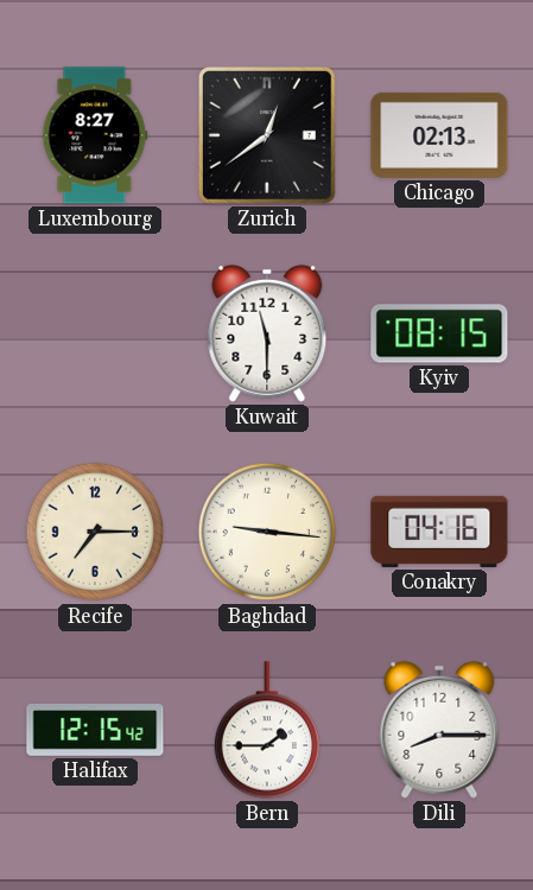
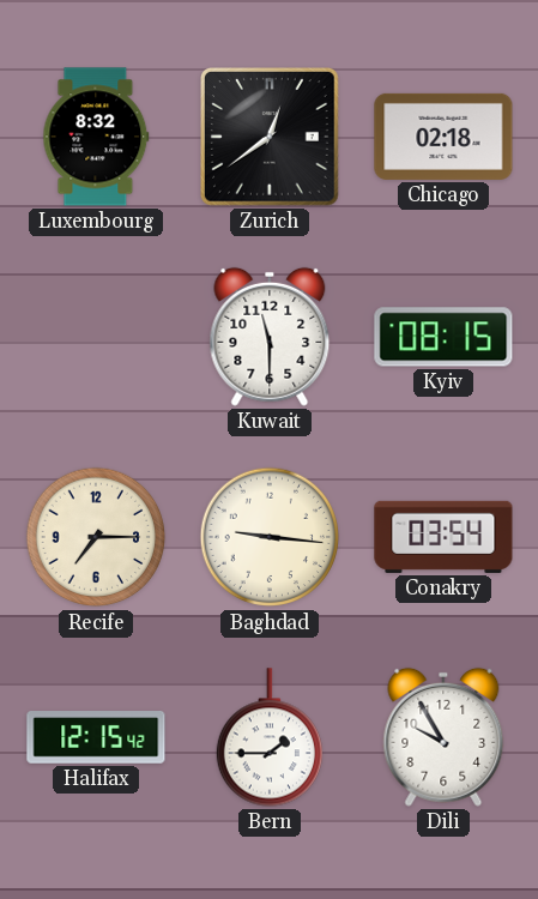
Luxembourg: 8:27 -> 8:32
Chicago: 02:13 -> 02:18
Conakry: 04:16 -> 03:54
Dili: 8:15 -> 9:55
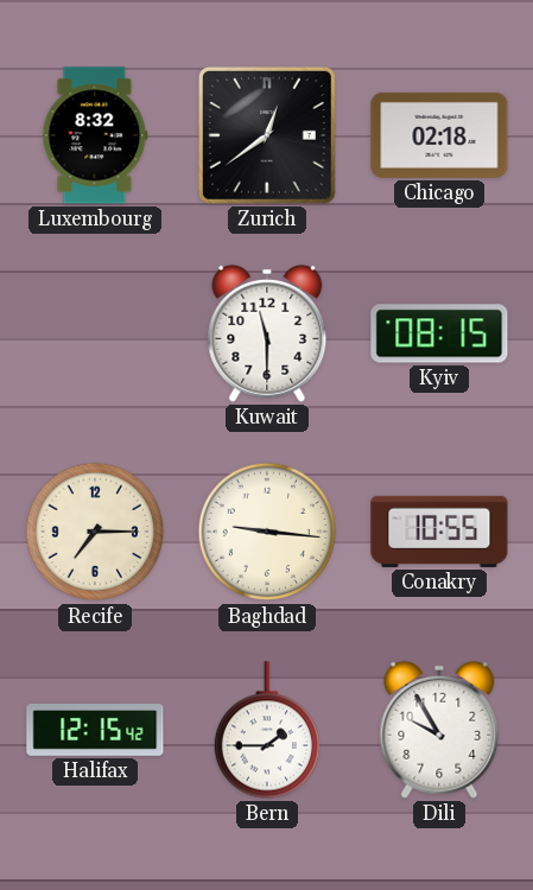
Conakry: 03:54 -> 10:55
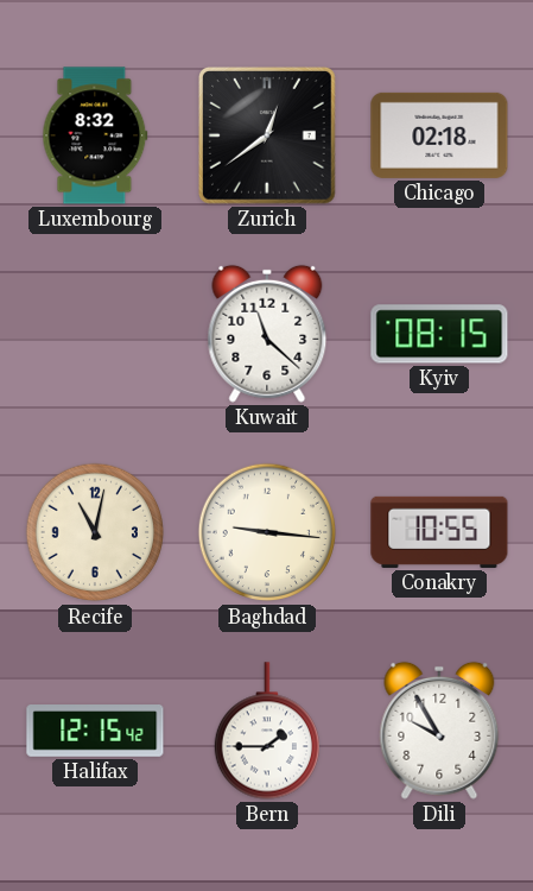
Kuwait: 11:30 -> 11:22
Recife: 7:15 -> 11:02
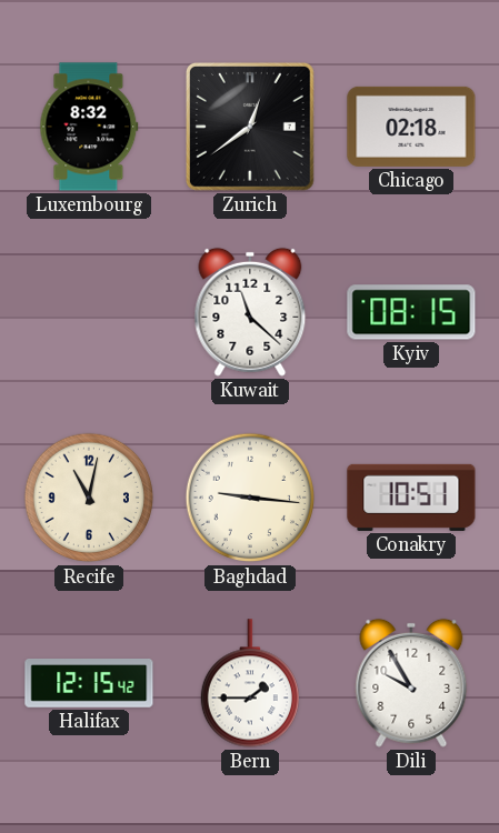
Conakry: 10:55 -> 10:51
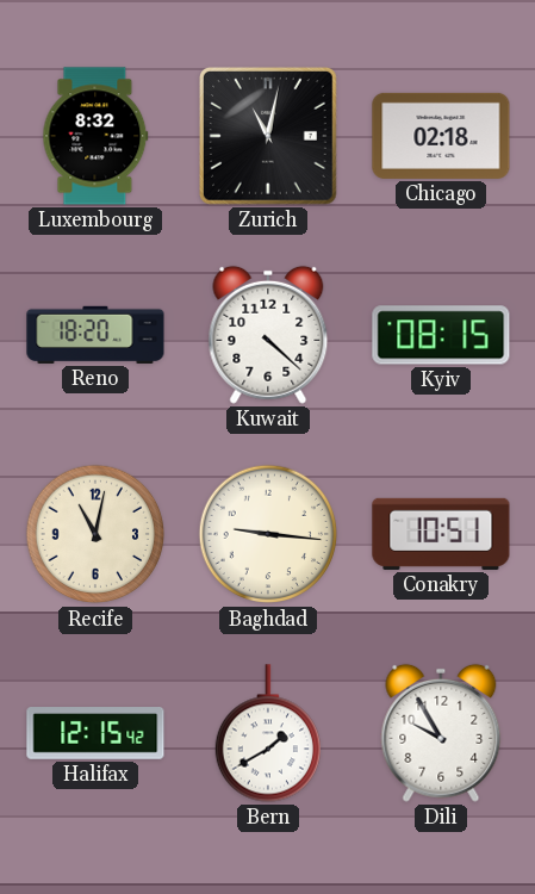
Zurich: 12:39 -> 11:02
Reno: none -> 18:20
Kuwait: 11:22 -> 4:22
Bern: 1:45 -> 1:40
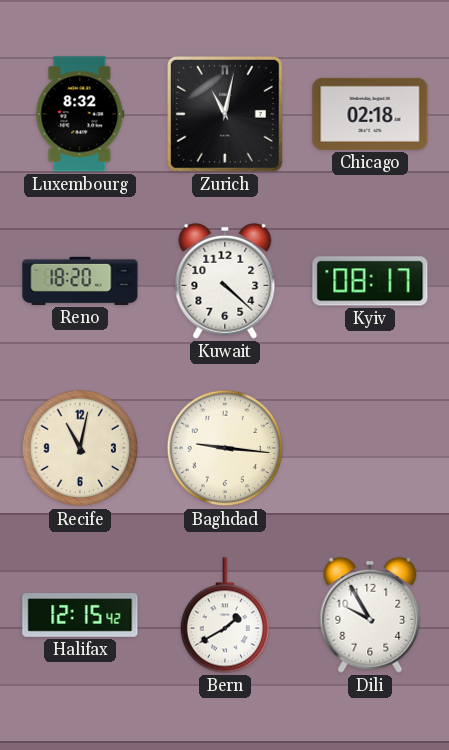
Kyiv: 08:15 -> 08:17
Conakry: 10:51 -> none
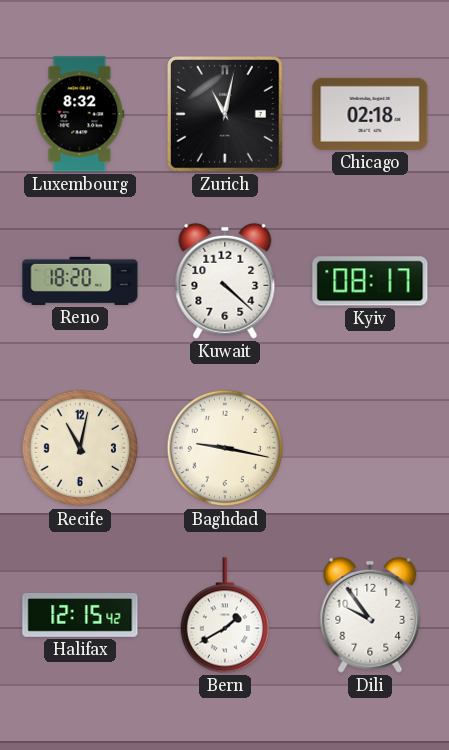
Baghdad: 9:16 -> 9:17
Dili: 9:55 -> 9:54
